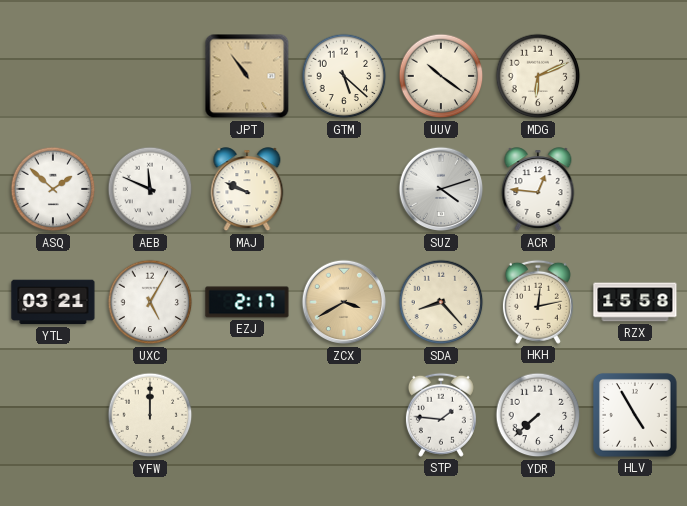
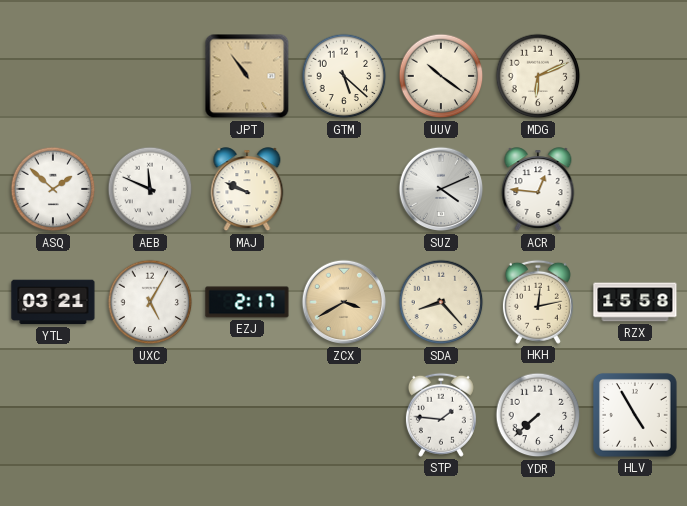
SUZ: 4:12 -> 4:11
YFW: 12:00 -> none
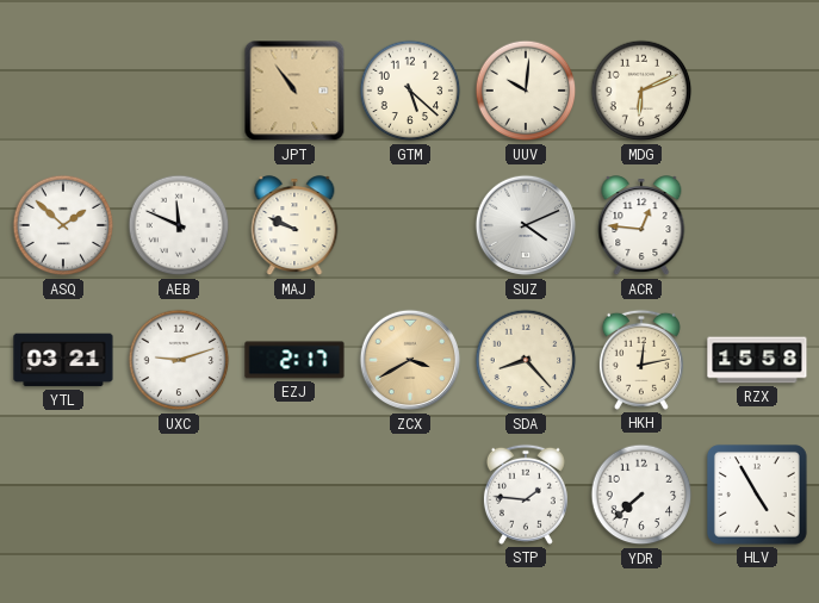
UUV: 10:21 -> 10:01
UXC: 5:05 -> 9:12
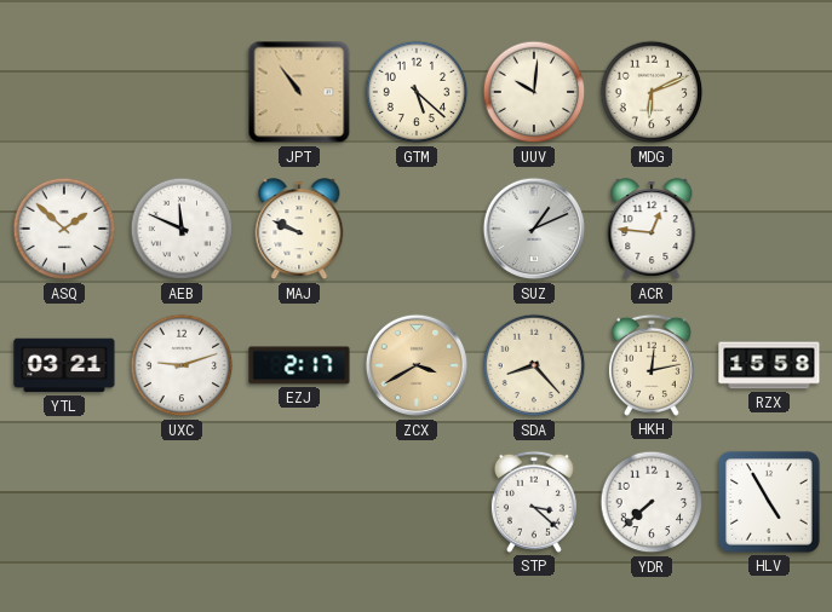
SUZ: 4:11 -> 1:11
STP: 1:46 -> 3:22
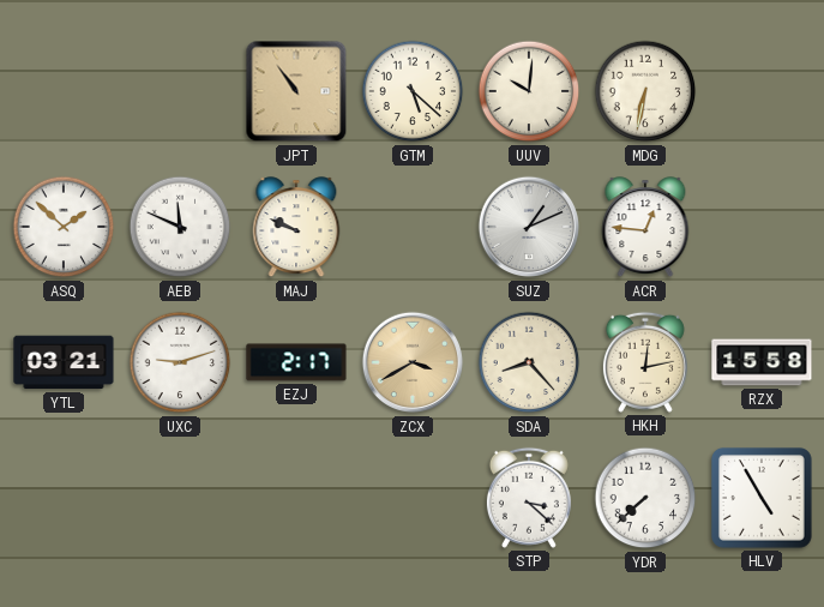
MDG: 6:11 -> 6:32
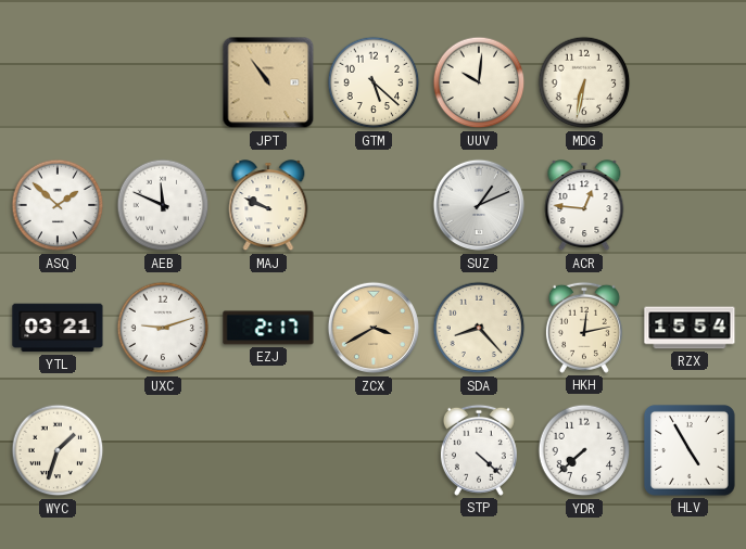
RZX: 15:58 -> 15:54
WYC: none -> 1:33
STP: 3:22 -> 4:22
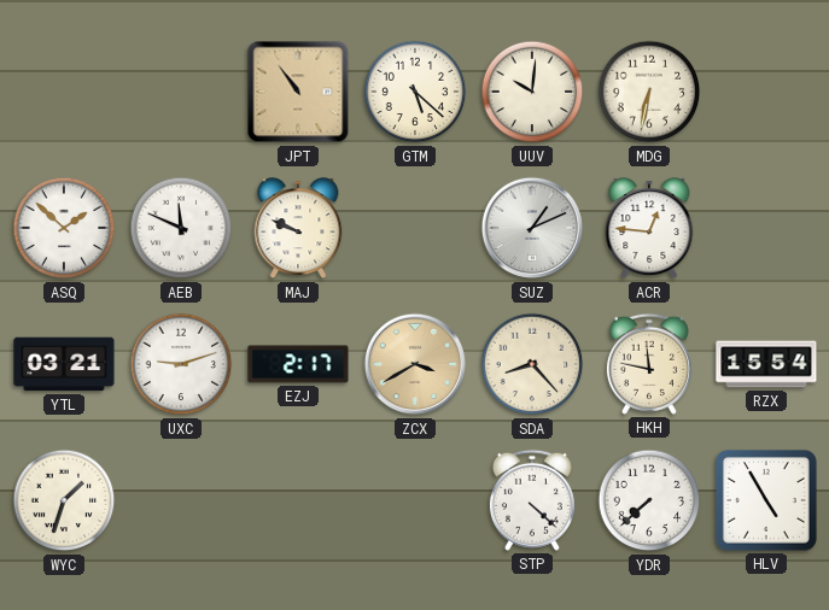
HKH: 12:13 -> 11:47
